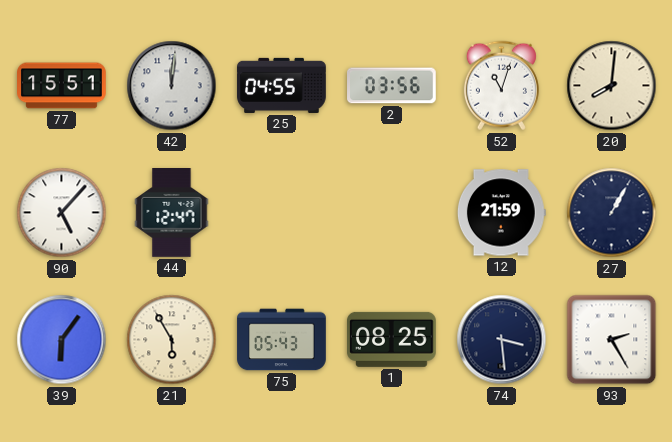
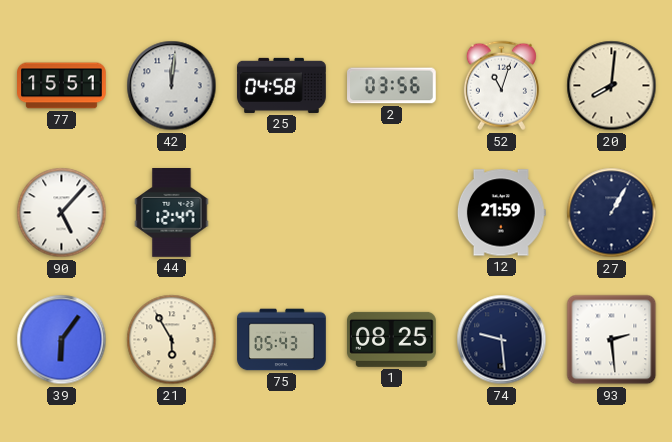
25: 04:55 -> 04:58
74: 3:29 -> 9:29
93: 2:25 -> 2:29
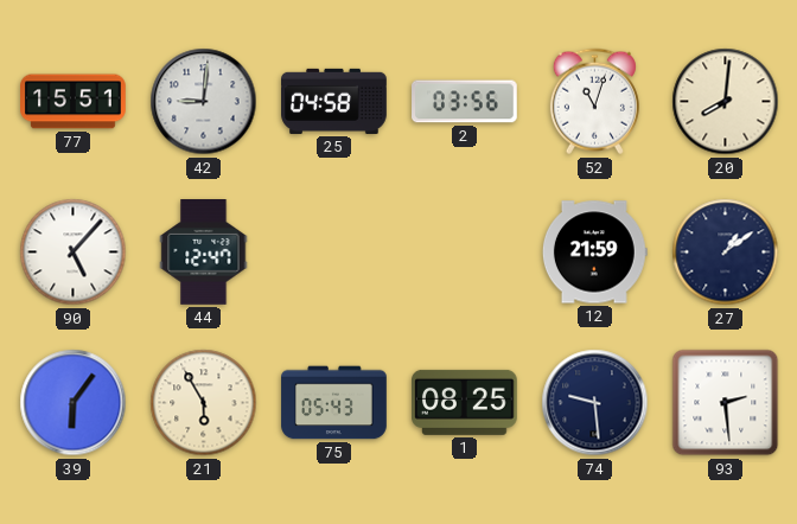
42: 12:01 -> 9:01
27: 1:05 -> 1:09
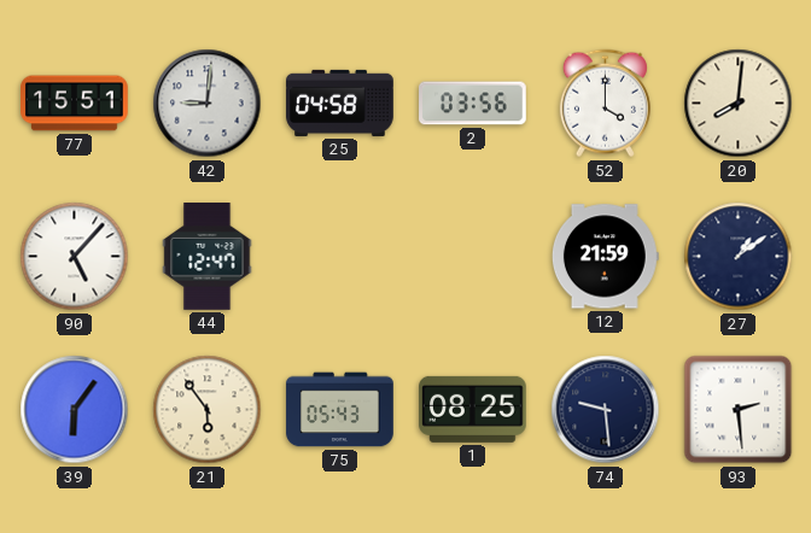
52: 11:03 -> 4:00
21: 5:55 -> 5:54
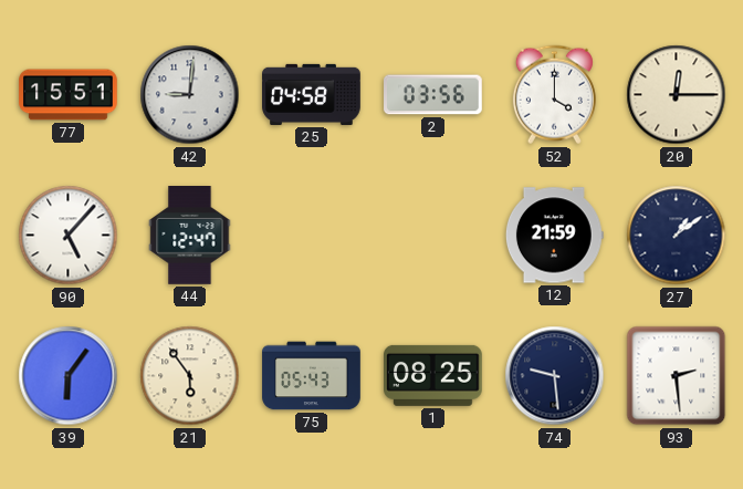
20: 8:01 -> 12:15
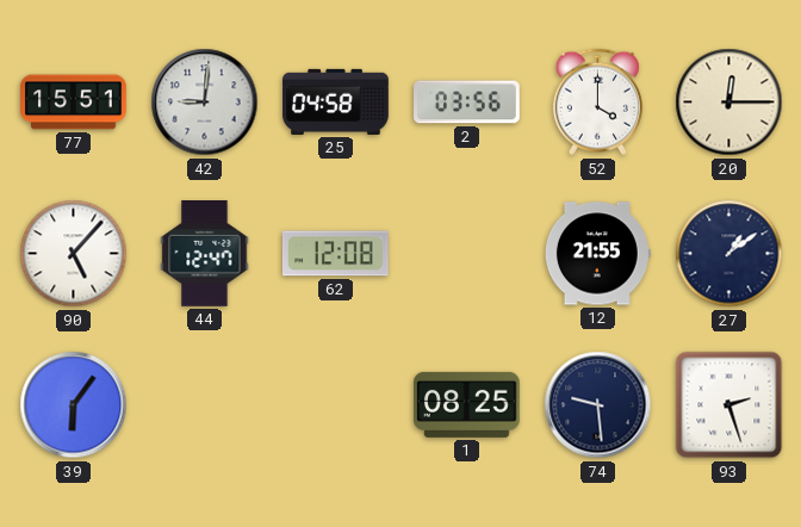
62: none -> 12:08
12: 21:59 -> 21:55
21: 5:54 -> none
75: 05:43 -> none
93: 2:29 -> 2:27
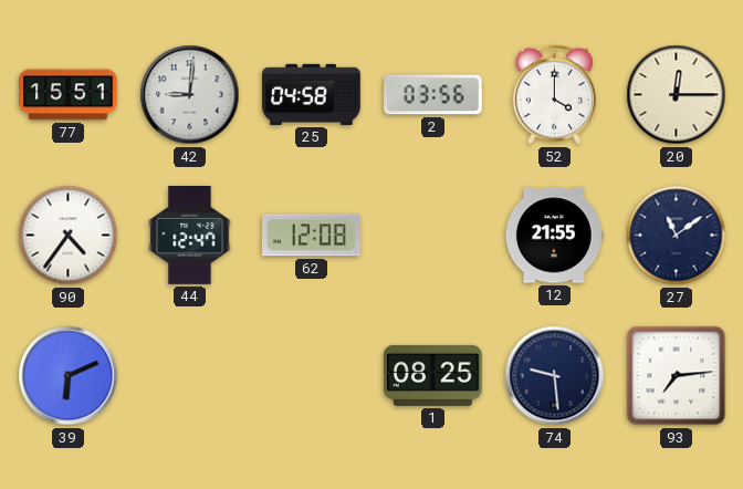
90: 5:07 -> 4:36
27: 1:09 -> 11:09
39: 6:06 -> 6:11
93: 2:27 -> 7:14
